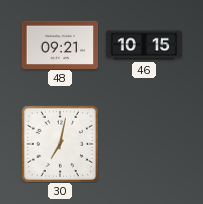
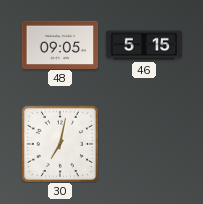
48: 09:21 -> 09:05
46: 10:15 -> 5:15
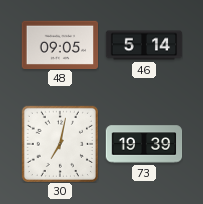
46: 5:15 -> 5:14
73: none -> 19:39
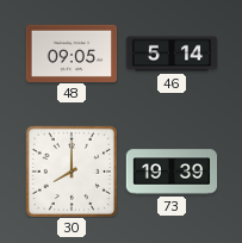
30: 7:02 -> 8:00
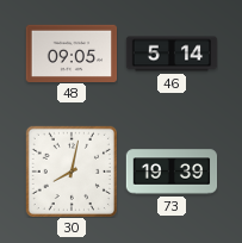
30: 8:00 -> 8:02
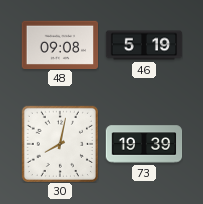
48: 09:05 -> 09:08
46: 5:14 -> 5:19
